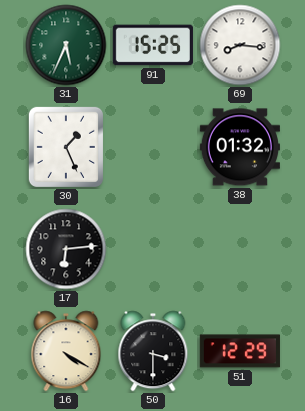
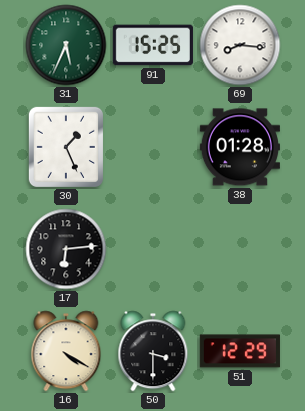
38: 01:32 -> 01:28
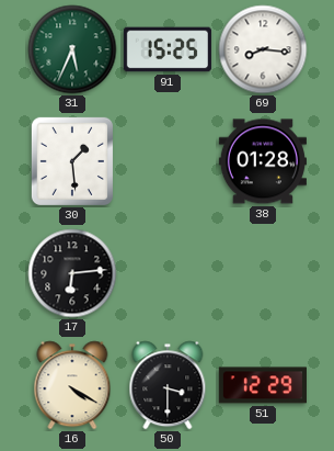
30: 1:26 -> 1:29
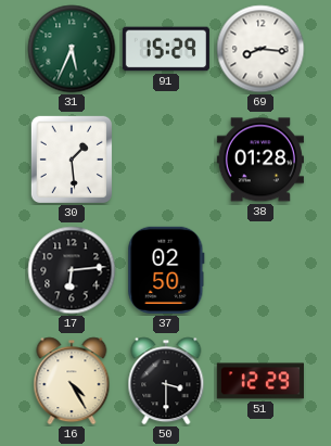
91: 15:25 -> 15:29
37: none -> 02:50
16: 4:20 -> 4:25
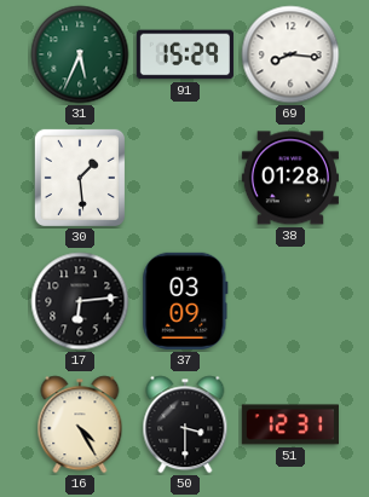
37: 02:50 -> 03:09
51: 12:29 -> 12:31
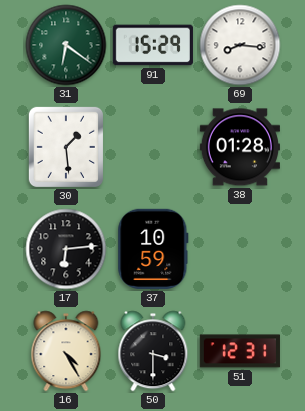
31: 5:34 -> 6:21
37: 03:09 -> 10:59
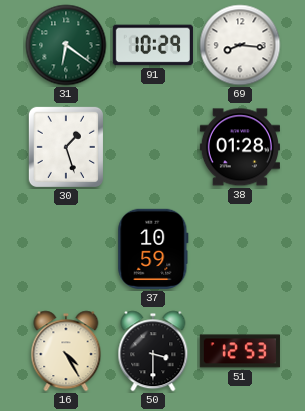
91: 15:29 -> 10:29
30: 1:29 -> 1:27
17: 6:14 -> none
51: 12:31 -> 12:53
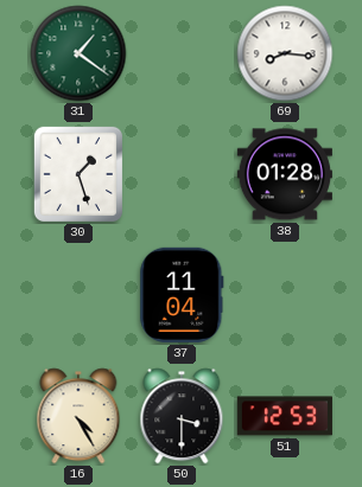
31: 6:21 -> 1:21
91: 10:29 -> none
37: 10:59 -> 11:04
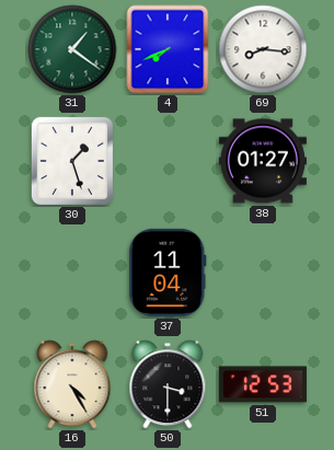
4: none -> 7:41
38: 01:28 -> 01:27
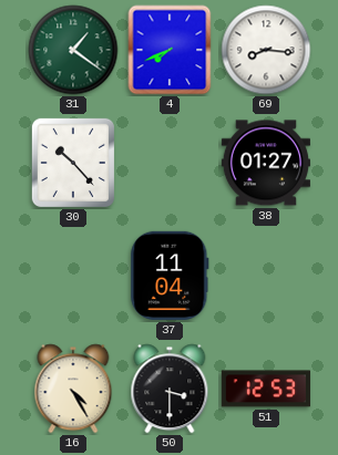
30: 1:27 -> 10:23
